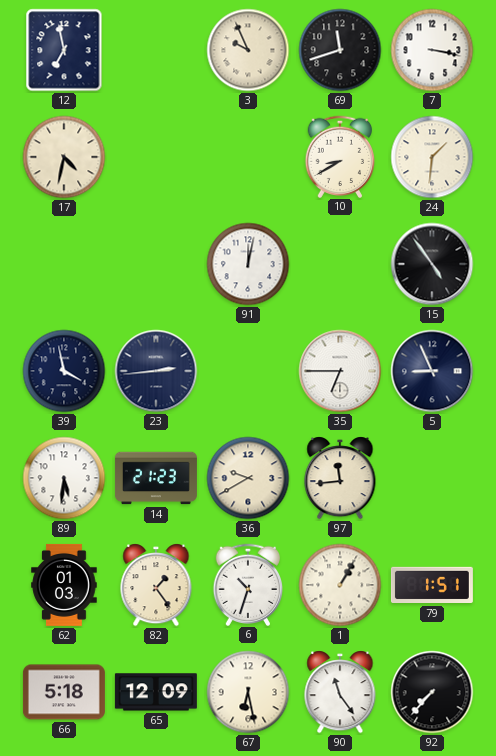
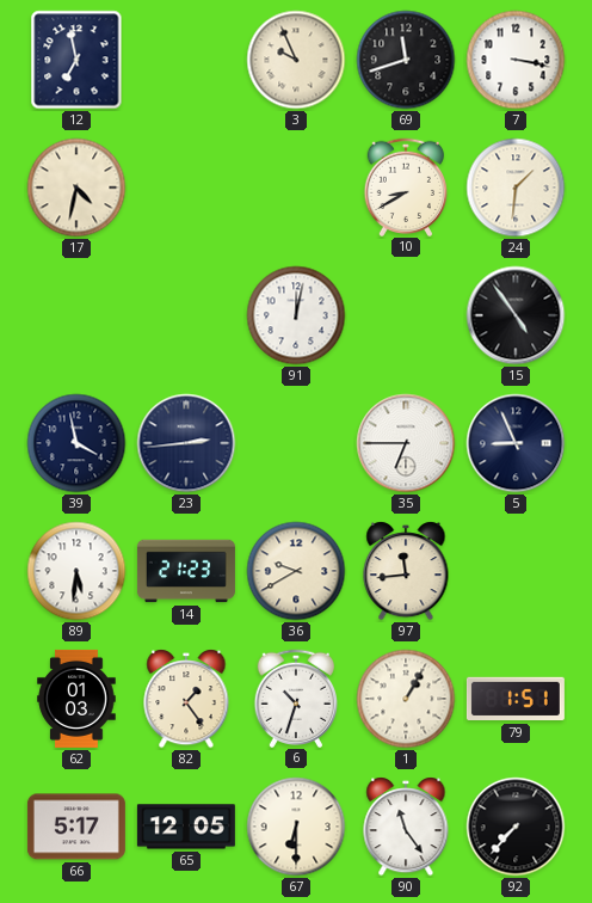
66: 5:18 -> 5:17
65: 12:09 -> 12:05
67: 6:28 -> 6:30
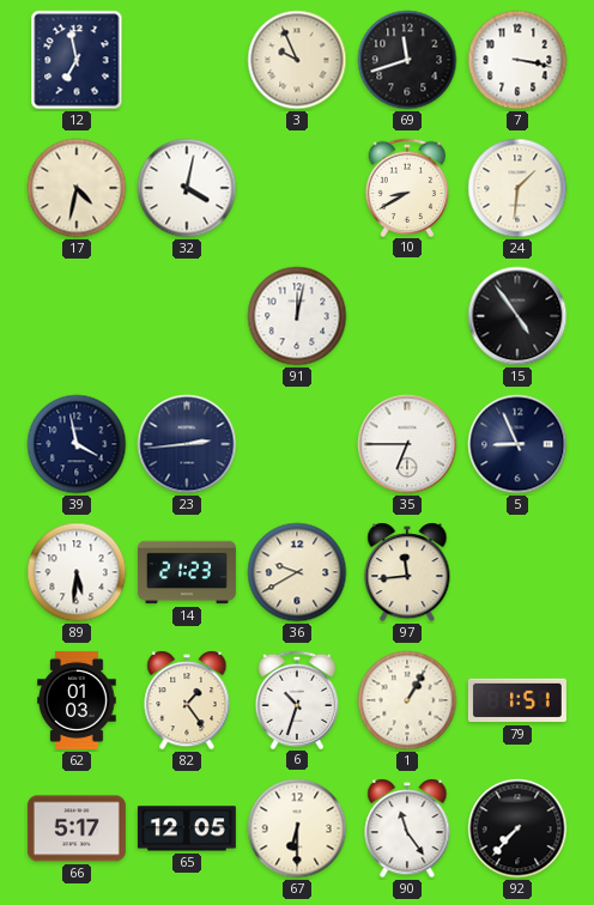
32: none -> 4:02
